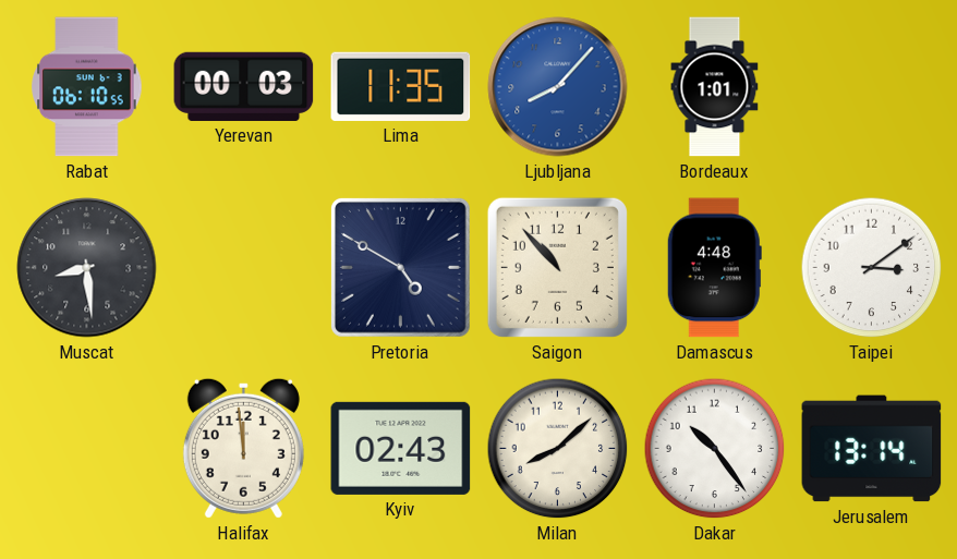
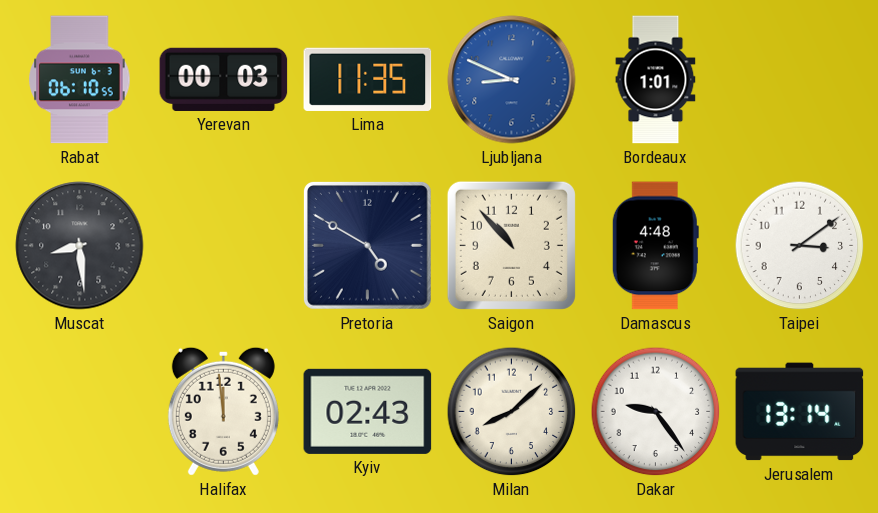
Ljubljana: 8:07 -> 8:49
Dakar: 10:24 -> 9:24
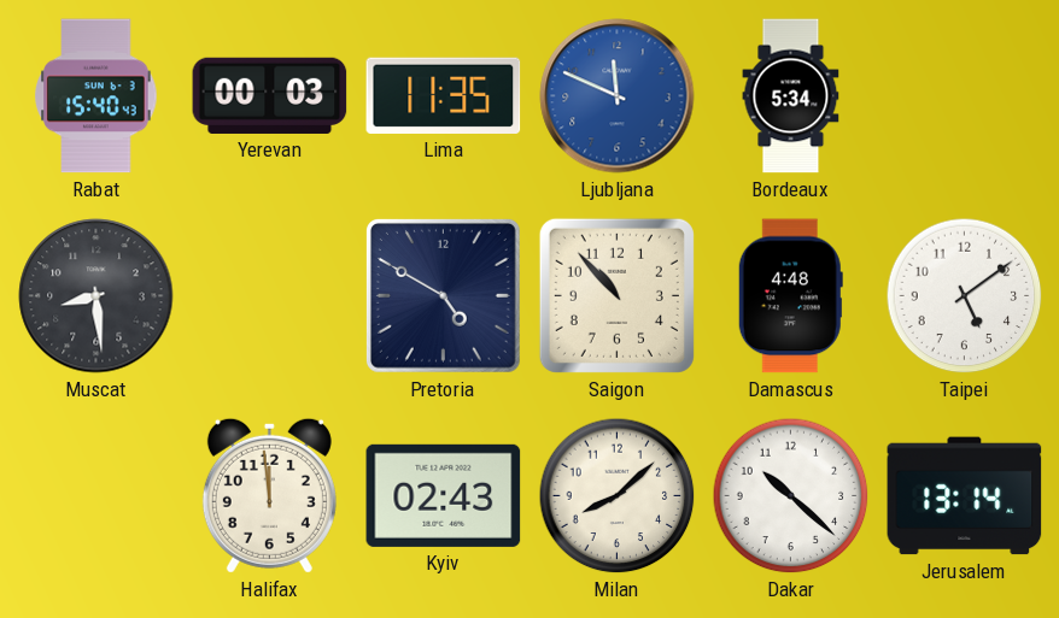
Rabat: 06:10 -> 15:40
Ljubljana: 8:49 -> 11:49
Bordeaux: 1:01 -> 5:34
Taipei: 3:09 -> 5:09
Dakar: 9:24 -> 10:22
